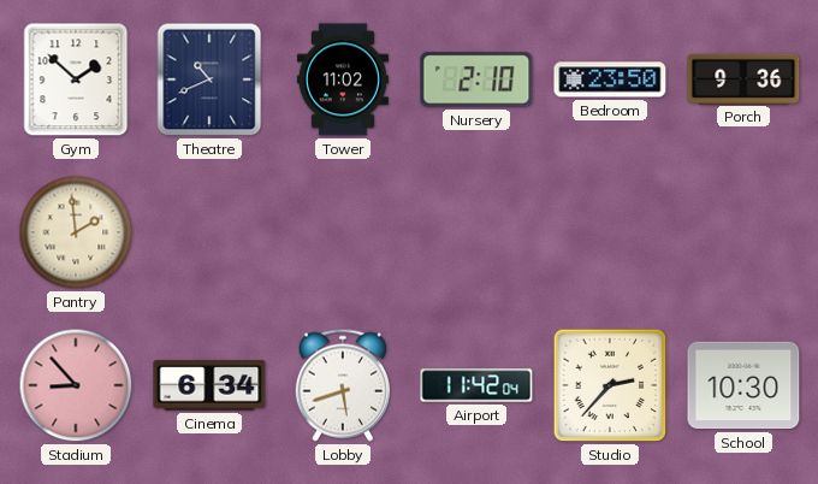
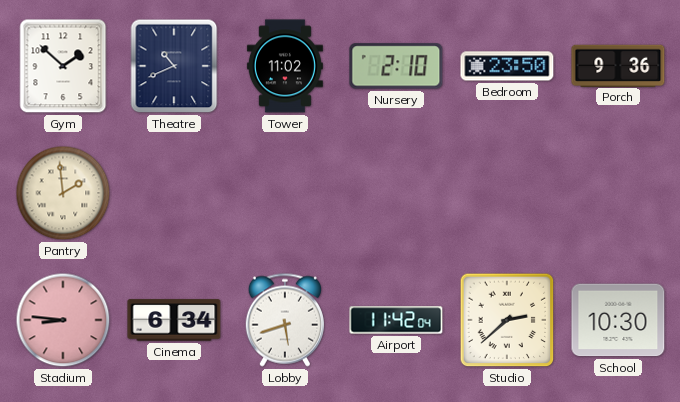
Stadium: 8:53 -> 8:46
Studio: 2:37 -> 2:38
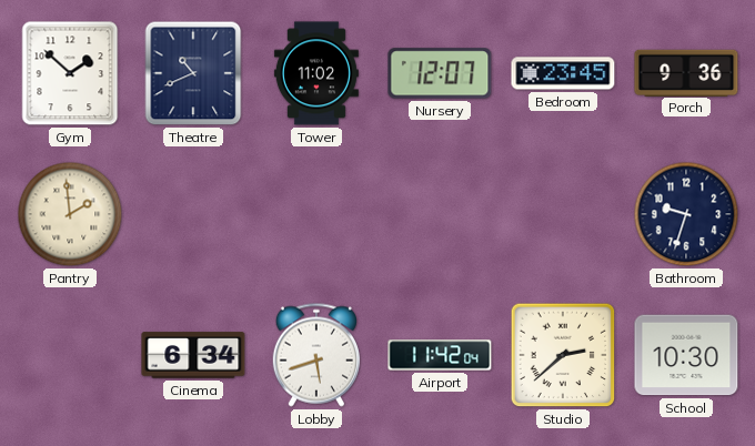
Nursery: 2:10 -> 12:07
Bedroom: 23:50 -> 23:45
Bathroom: none -> 9:33
Stadium: 8:46 -> none
